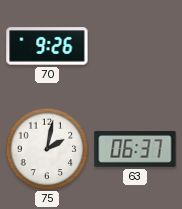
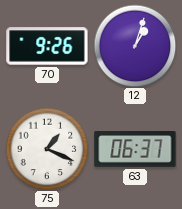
12: none -> 1:03
75: 2:02 -> 1:19
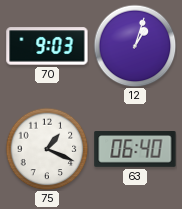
70: 9:26 -> 9:03
63: 06:37 -> 06:40
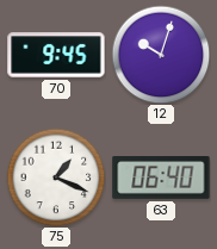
70: 9:03 -> 9:45
12: 1:03 -> 10:03
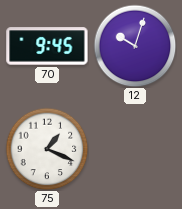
63: 06:40 -> none
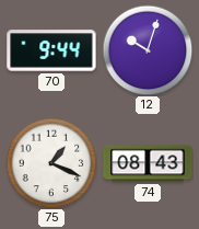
70: 9:45 -> 9:44
74: none -> 08:43
